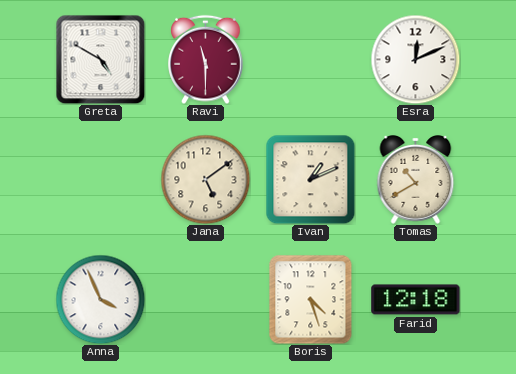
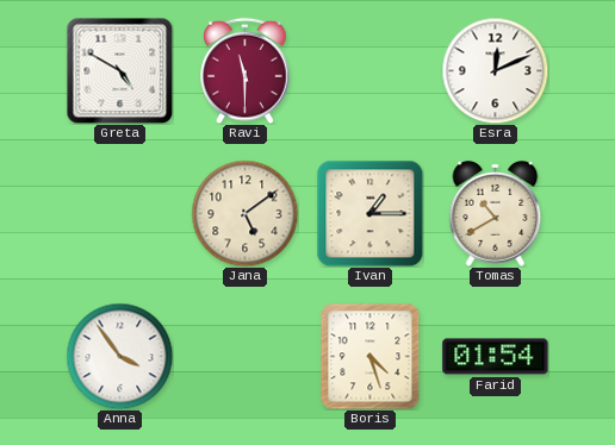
Ivan: 1:11 -> 1:15
Anna: 3:56 -> 3:54
Farid: 12:18 -> 01:54
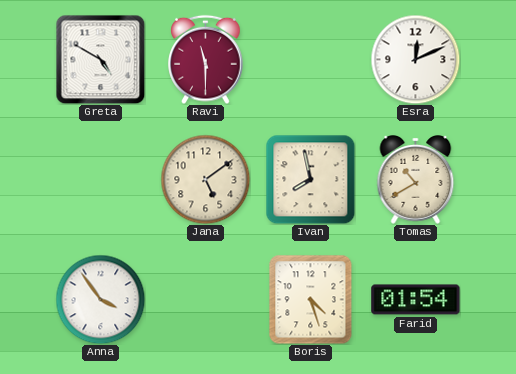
Ivan: 1:15 -> 7:58
